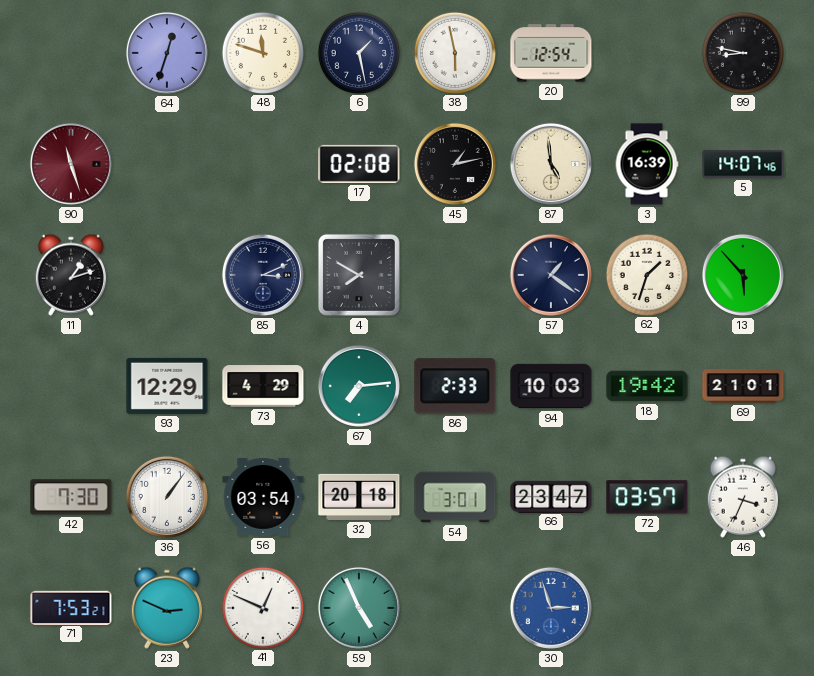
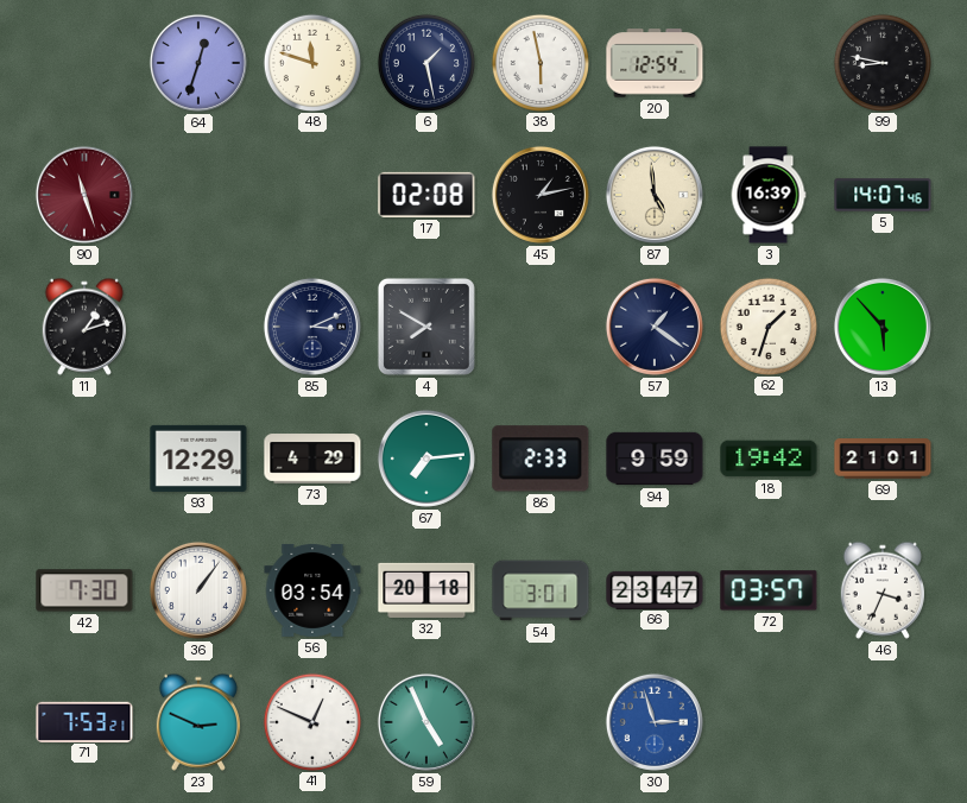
94: 10:03 -> 9:59
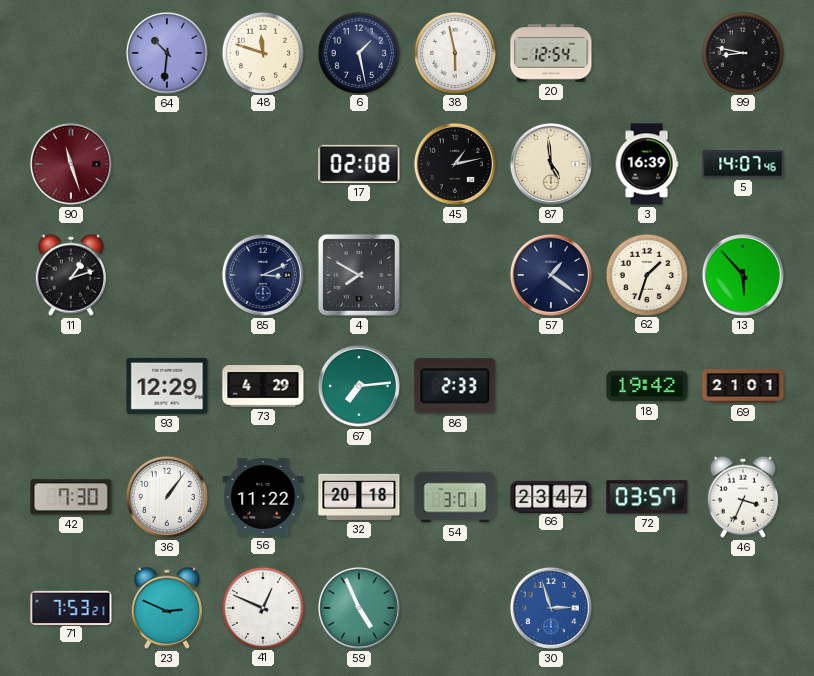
64: 12:33 -> 10:31
94: 9:59 -> none
56: 03:54 -> 11:22
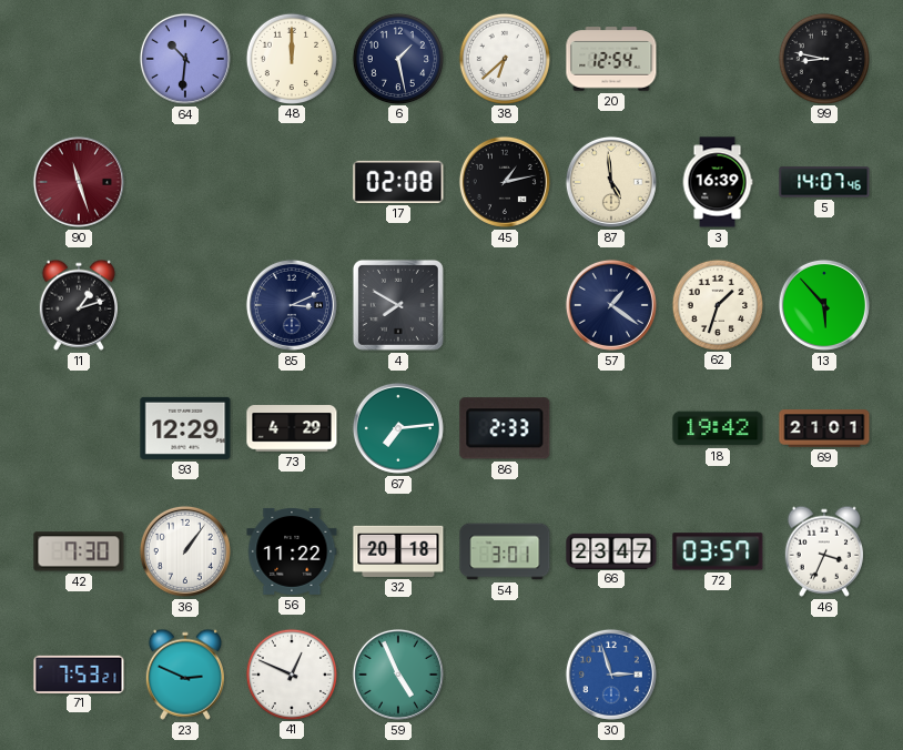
48: 11:48 -> 12:00
38: 5:58 -> 6:38
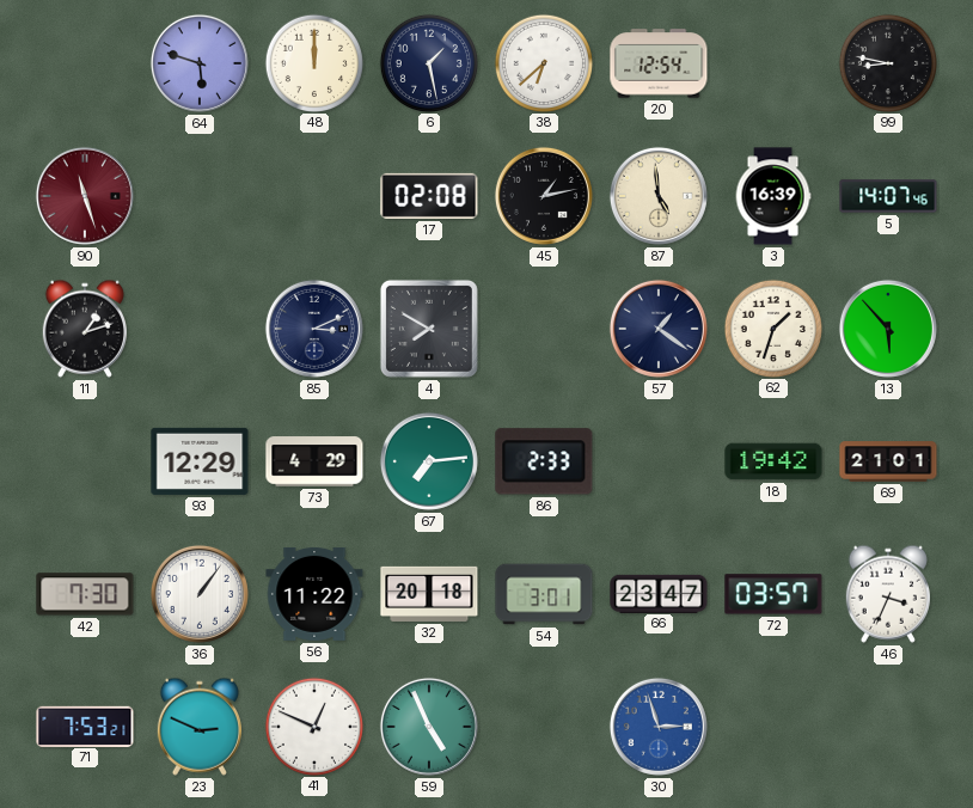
64: 10:31 -> 5:48
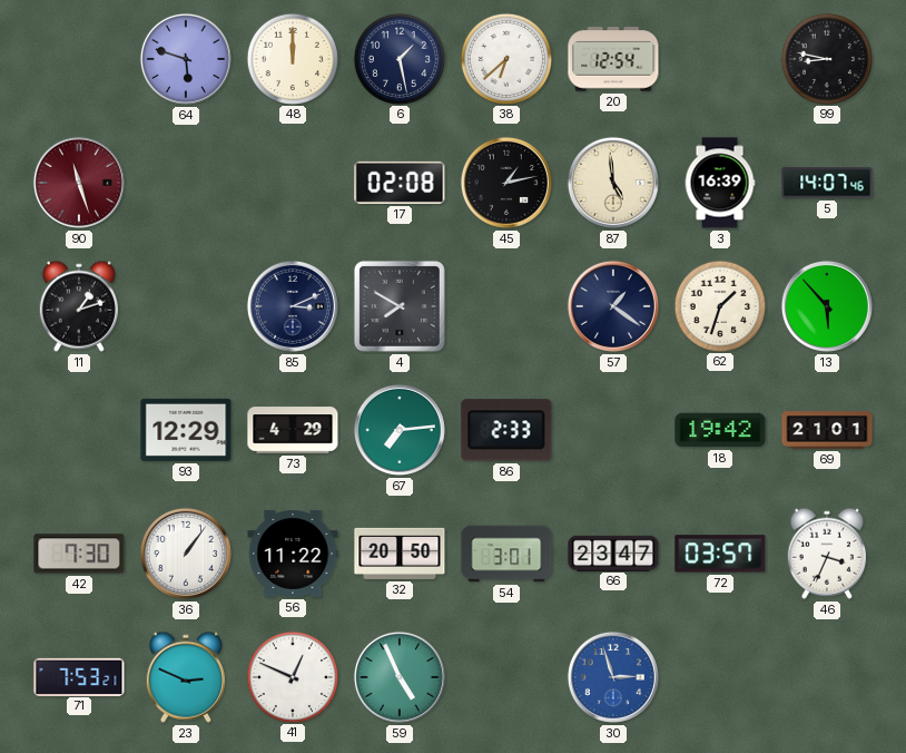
32: 20:18 -> 20:50
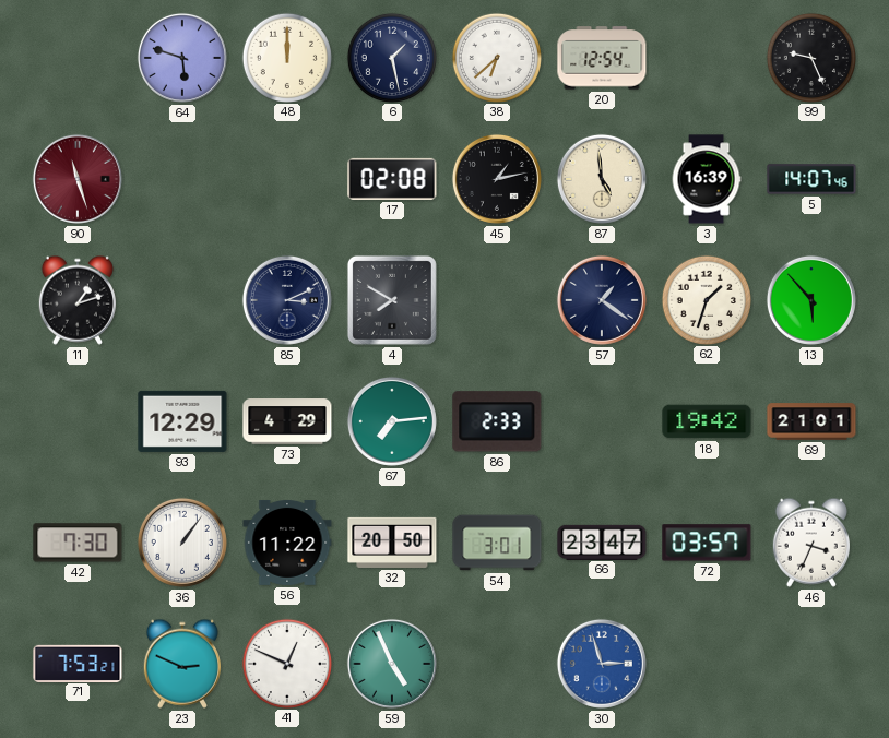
99: 8:47 -> 9:26
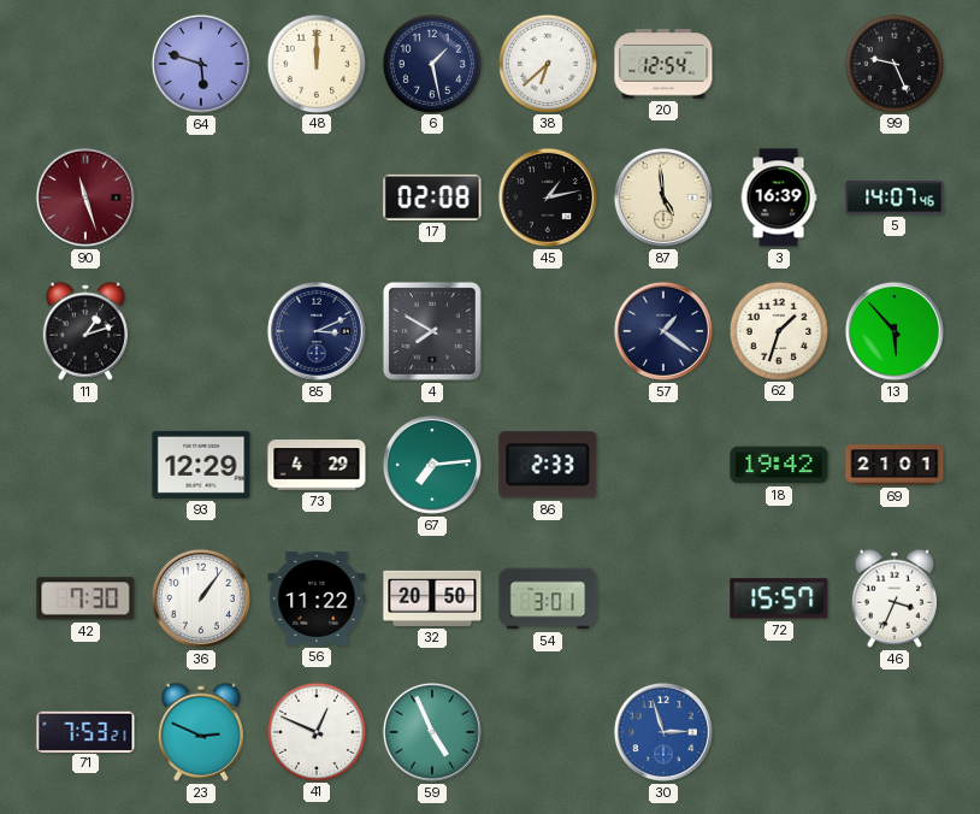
66: 23:47 -> none
72: 03:57 -> 15:57
